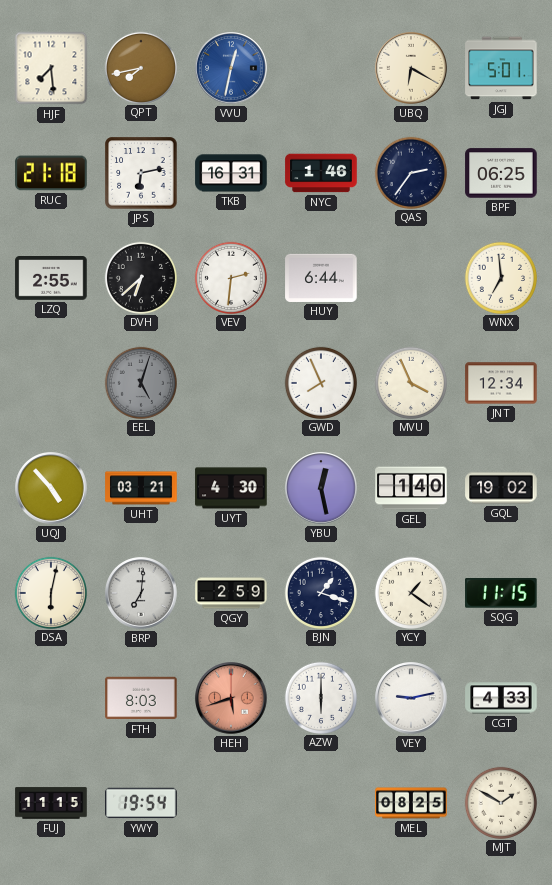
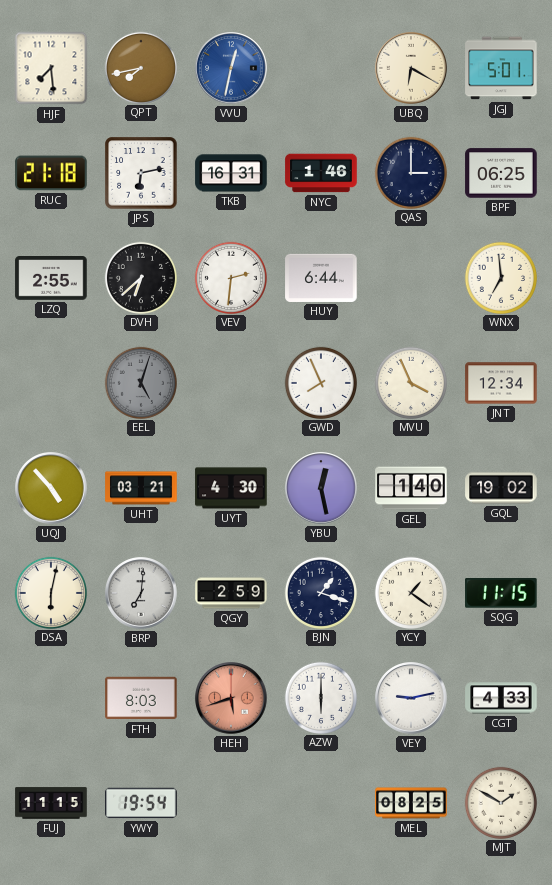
QAS: 2:36 -> 3:00
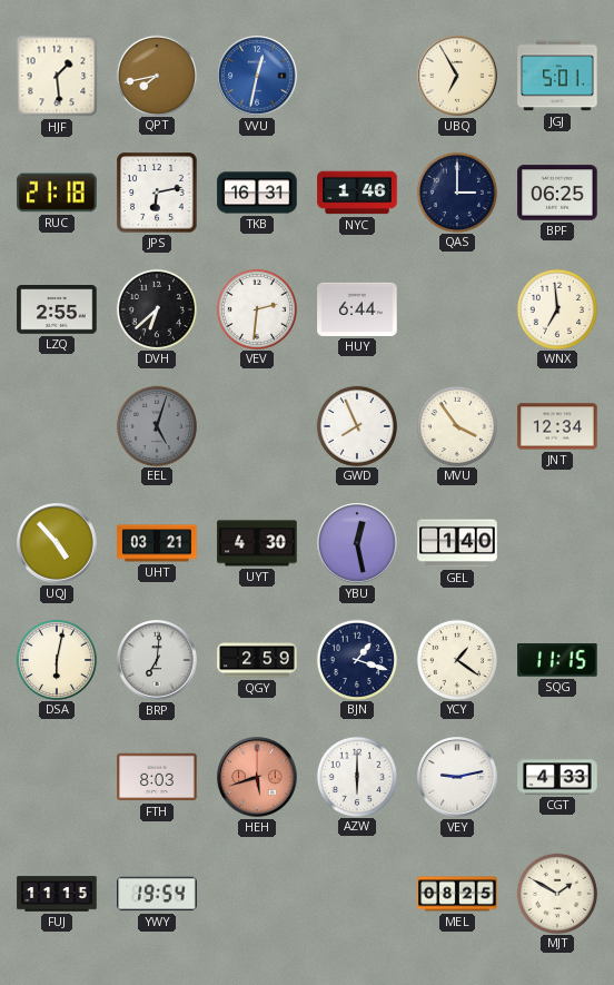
HJF: 7:29 -> 1:29
UBQ: 6:20 -> 6:55
MVU: 3:56 -> 3:54
GQL: 19:02 -> none
